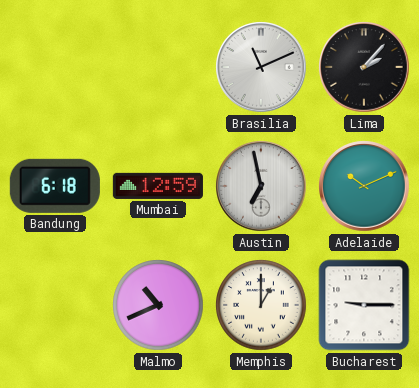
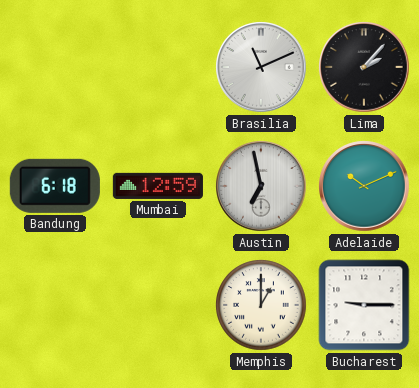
Malmo: 10:41 -> none
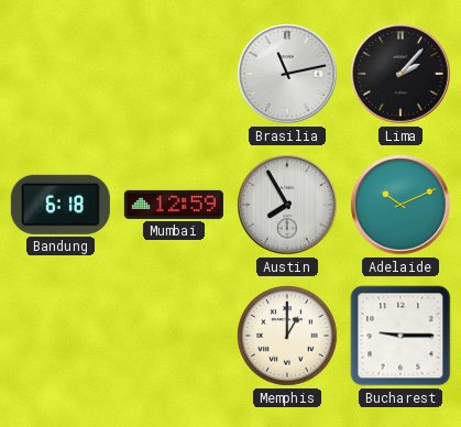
Brasilia: 11:11 -> 11:13
Austin: 6:58 -> 7:55
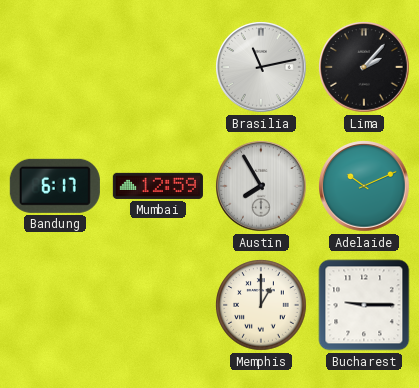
Bandung: 6:18 -> 6:17
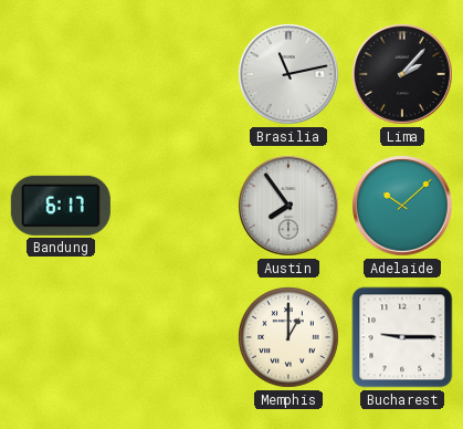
Mumbai: 12:59 -> none
Austin: 7:55 -> 7:54
Adelaide: 10:11 -> 10:08
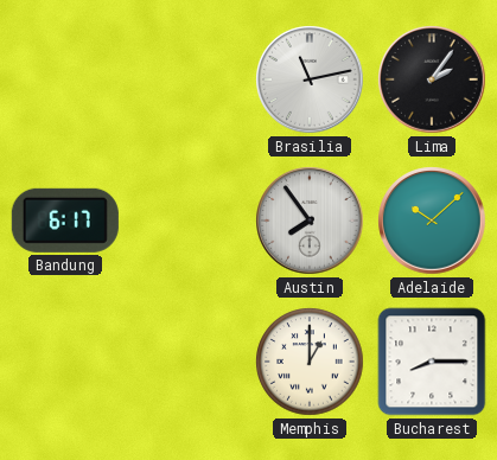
Lima: 2:07 -> 2:06
Bucharest: 9:15 -> 8:15
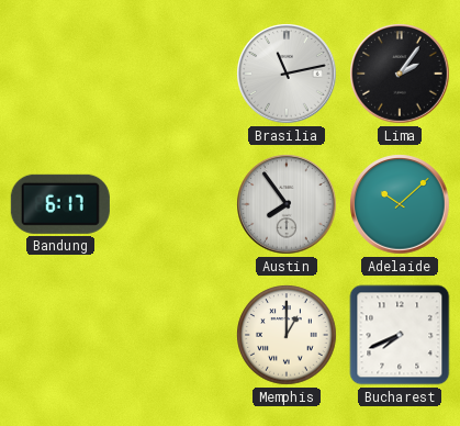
Bucharest: 8:15 -> 7:41
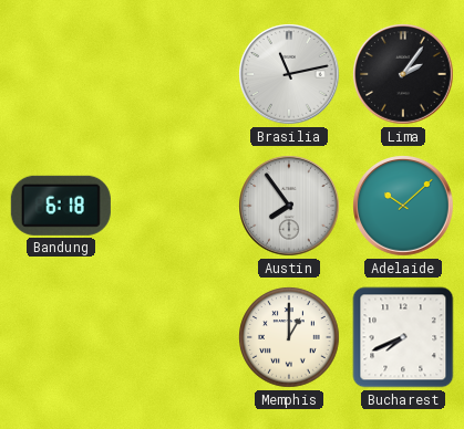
Bandung: 6:17 -> 6:18
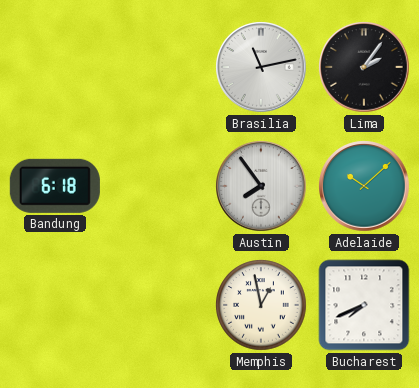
Memphis: 1:00 -> 12:58
